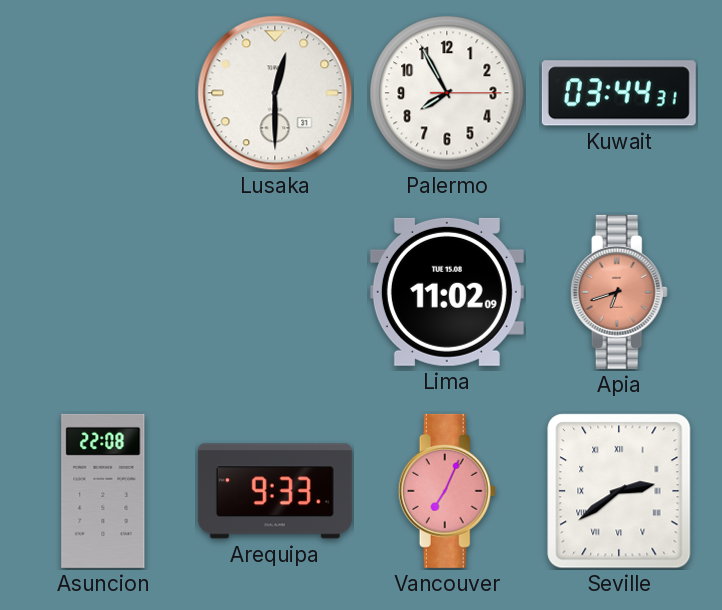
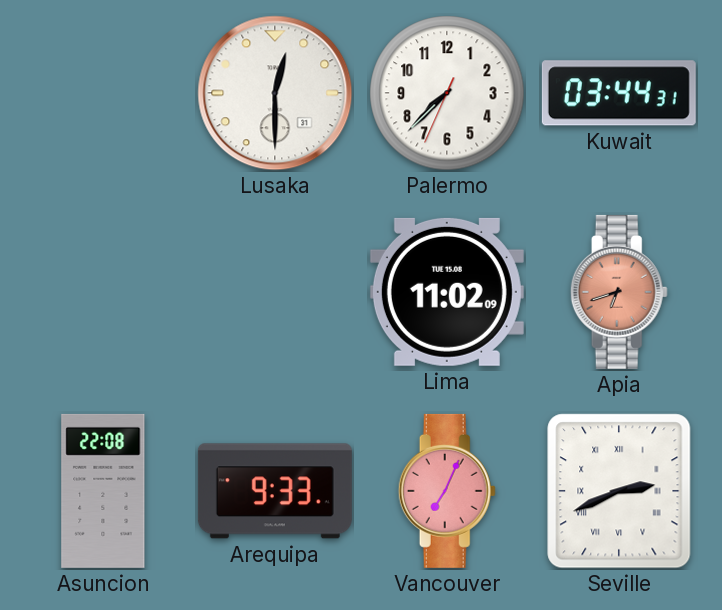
Palermo: 7:55 -> 7:37
Seville: 2:39 -> 2:41
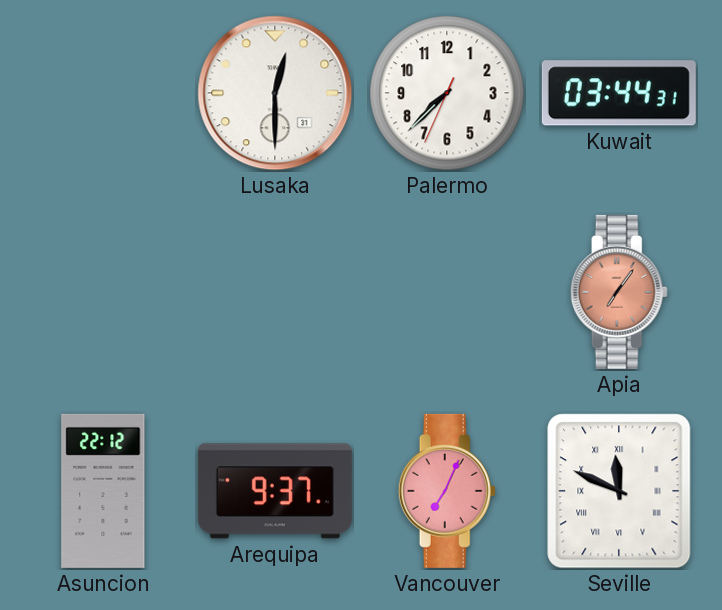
Lima: 11:02 -> none
Apia: 6:42 -> 7:06
Asuncion: 22:08 -> 22:12
Arequipa: 9:33 -> 9:37
Seville: 2:41 -> 11:49
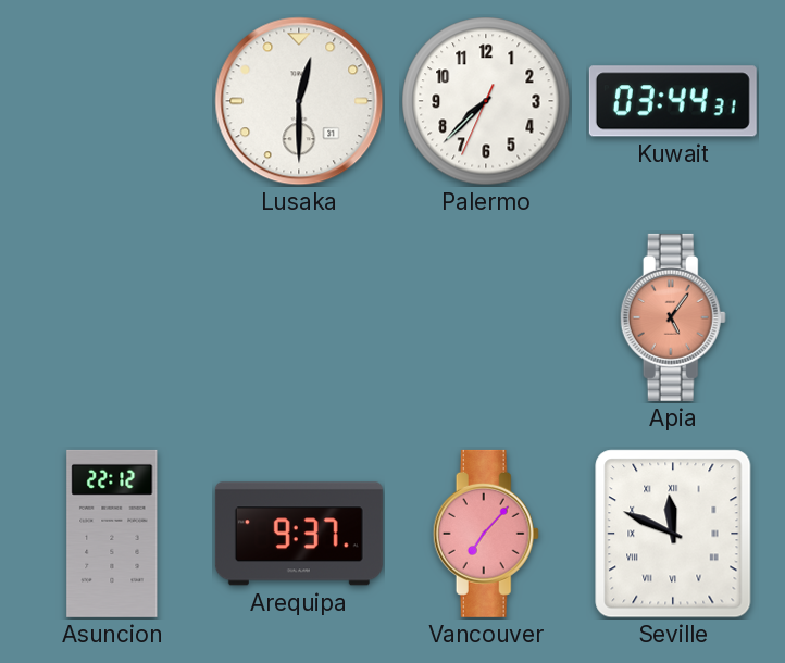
Apia: 7:06 -> 5:06
Vancouver: 7:04 -> 7:07
